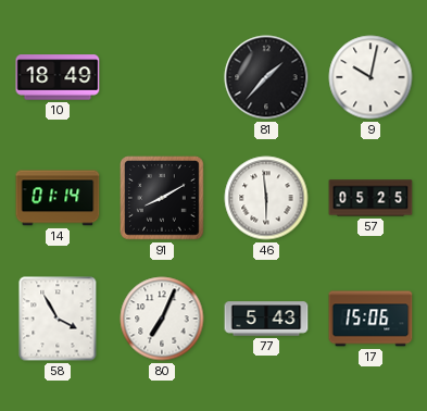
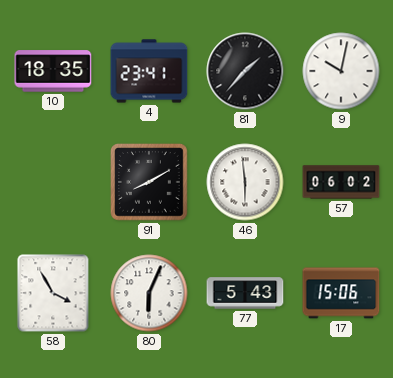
10: 18:49 -> 18:35
4: none -> 23:41
14: 01:14 -> none
57: 05:25 -> 06:02
80: 7:04 -> 6:04
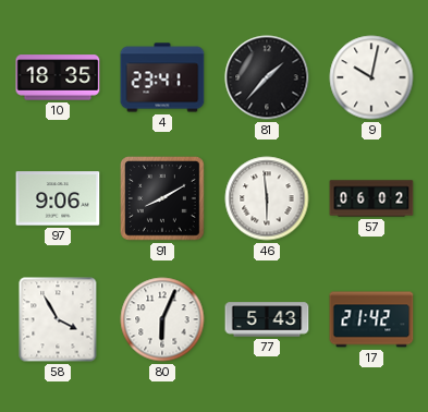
97: none -> 9:06
17: 15:06 -> 21:42
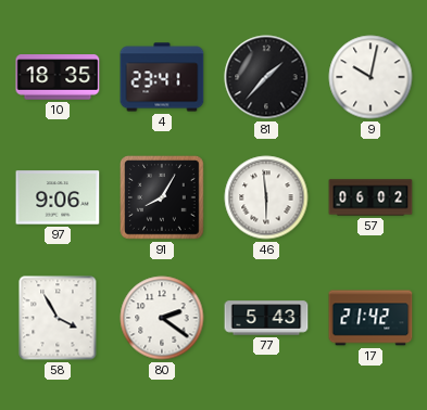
91: 8:10 -> 8:05
80: 6:04 -> 2:21
